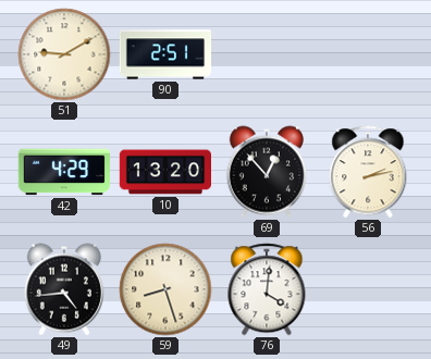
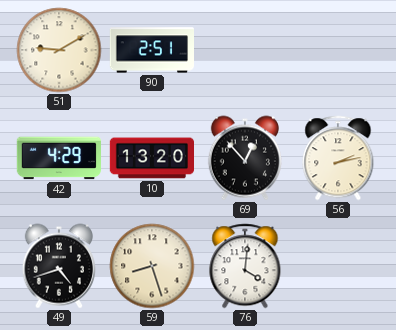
49: 4:44 -> 4:42
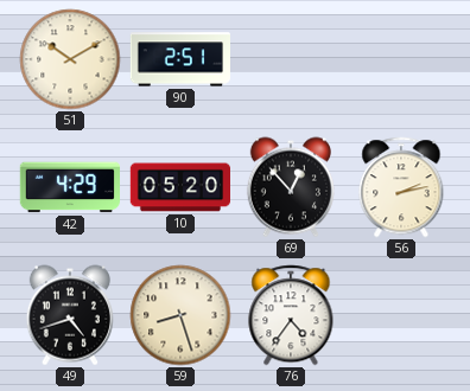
51: 9:10 -> 10:10
10: 13:20 -> 05:20
76: 4:01 -> 4:36
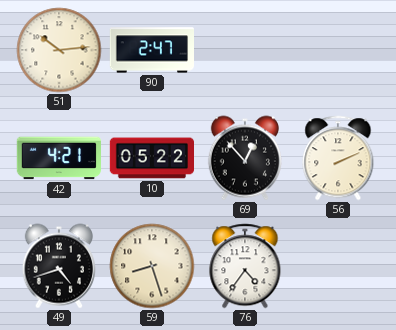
51: 10:10 -> 10:14
90: 2:51 -> 2:47
42: 4:29 -> 4:21
10: 05:20 -> 05:22
56: 2:13 -> 2:11
